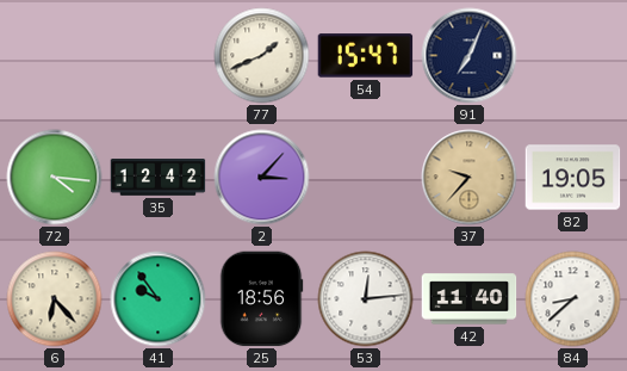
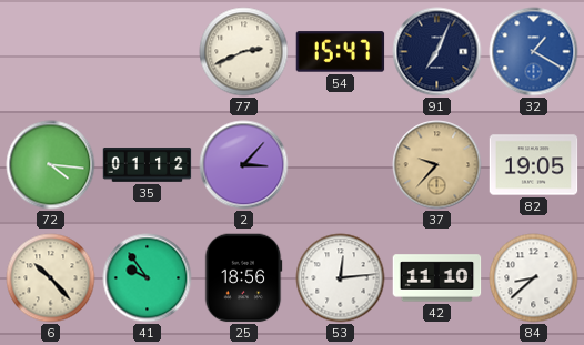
77: 1:41 -> 2:41
32: none -> 1:20
35: 12:42 -> 01:12
6: 6:23 -> 10:23
42: 11:40 -> 11:10
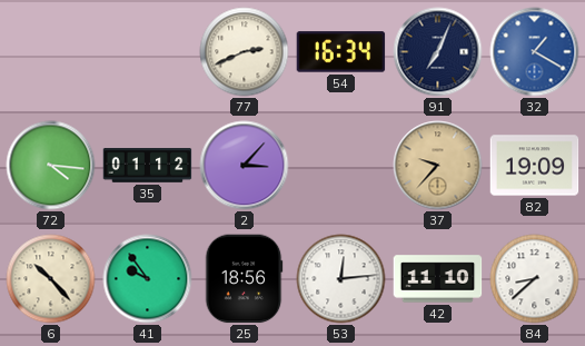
54: 15:47 -> 16:34
82: 19:05 -> 19:09
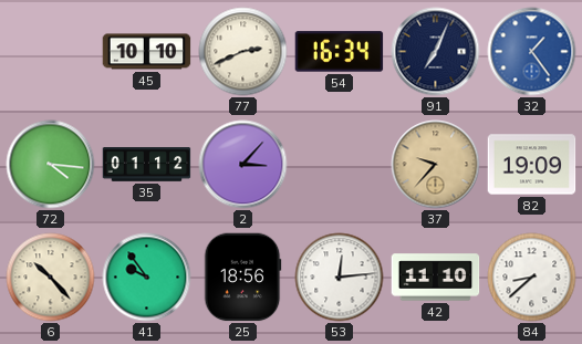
45: none -> 10:10
32: 1:20 -> 1:24
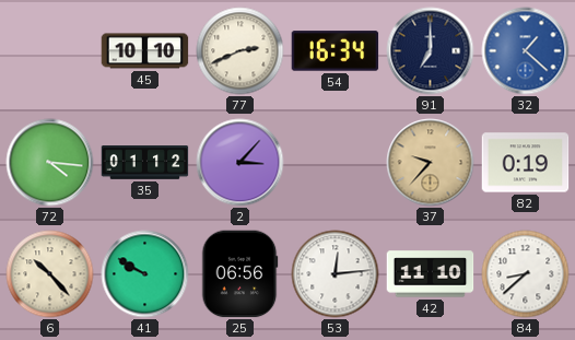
91: 7:04 -> 7:00
32: 1:24 -> 1:22
82: 19:09 -> 0:19
41: 9:54 -> 9:50
25: 18:56 -> 06:56
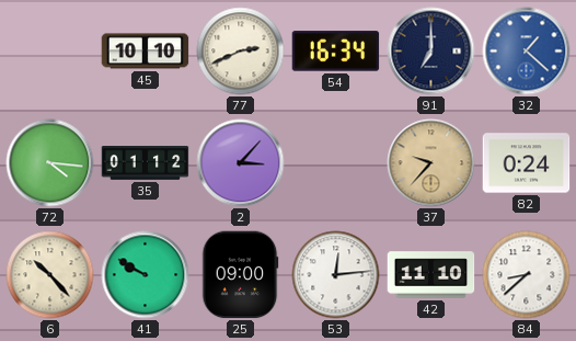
82: 0:19 -> 0:24
25: 06:56 -> 09:00
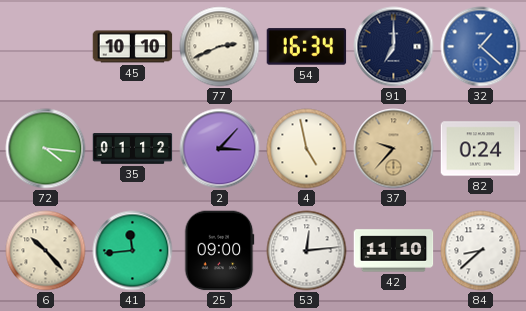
4: none -> 4:58
41: 9:50 -> 11:44
